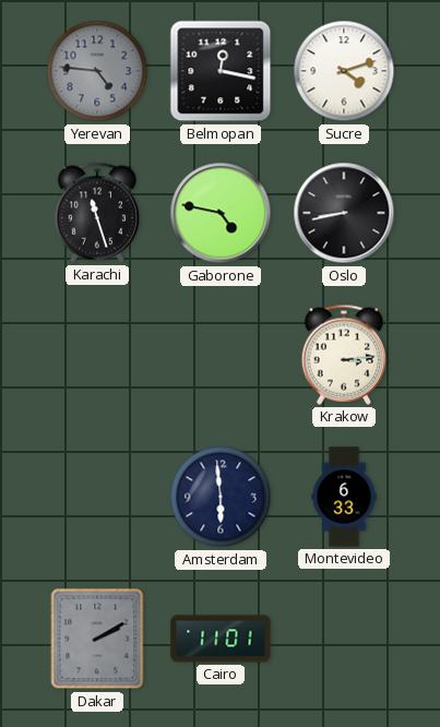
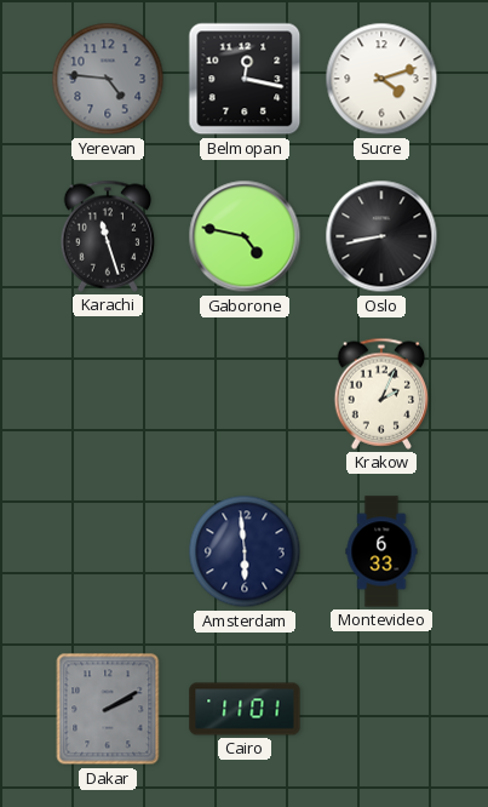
Krakow: 3:14 -> 2:04
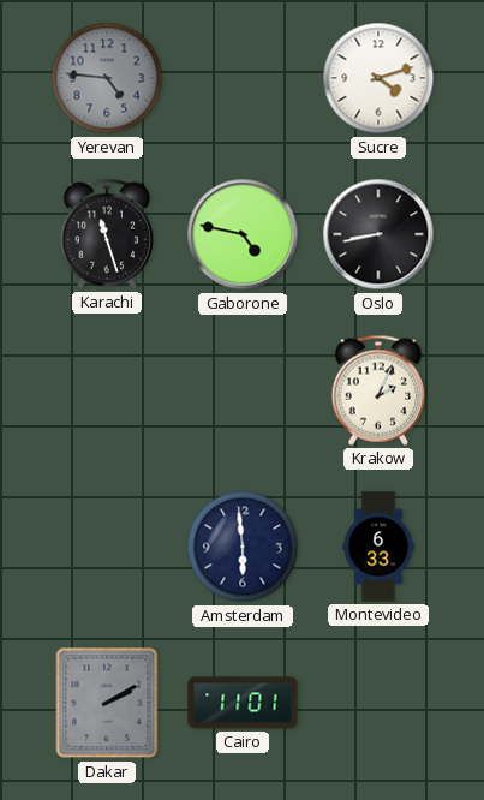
Belmopan: 12:17 -> none
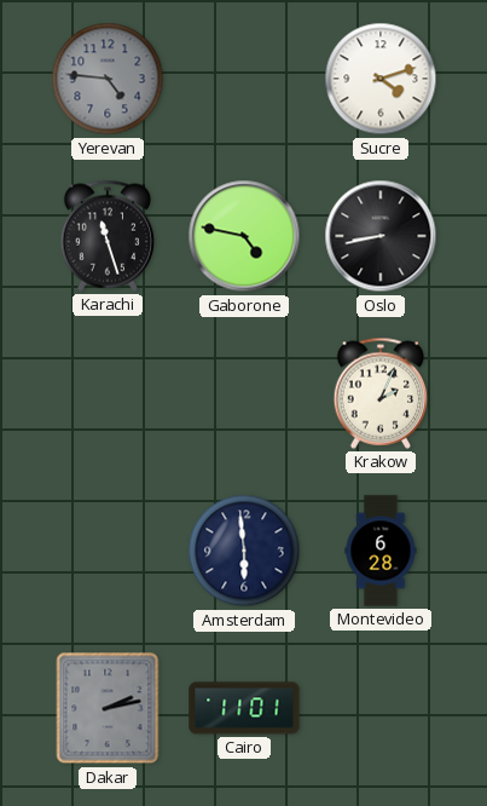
Montevideo: 6:33 -> 6:28
Dakar: 2:10 -> 2:13
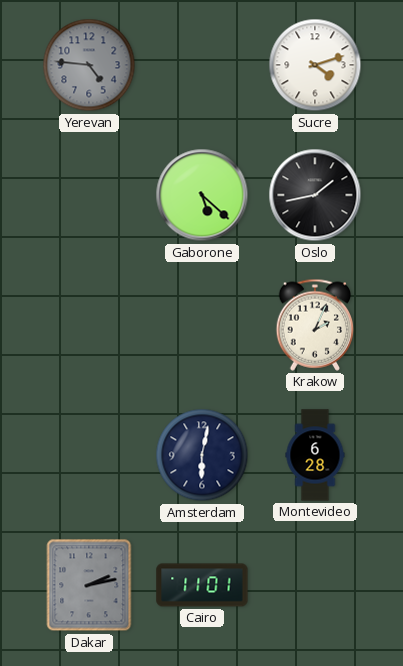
Karachi: 11:27 -> none
Gaborone: 4:47 -> 5:22
Oslo: 8:43 -> 1:43
Amsterdam: 5:59 -> 6:02
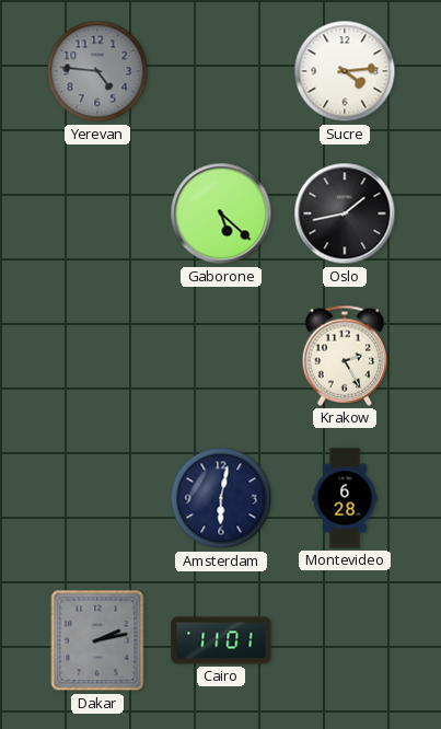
Sucre: 4:12 -> 4:14
Krakow: 2:04 -> 2:25
